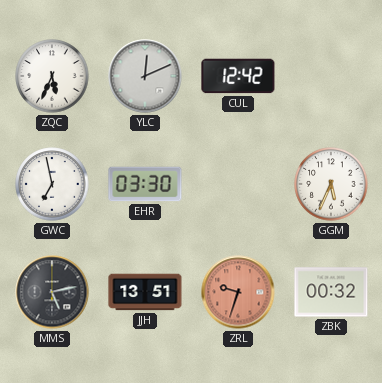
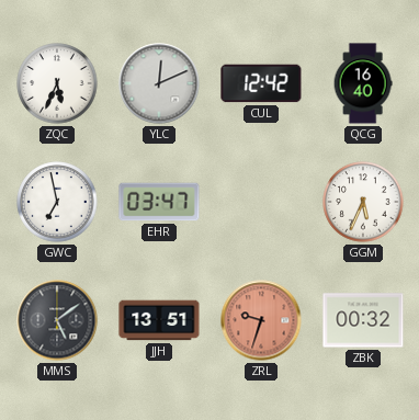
QCG: none -> 16:40
EHR: 03:30 -> 03:47
MMS: 5:13 -> 5:09
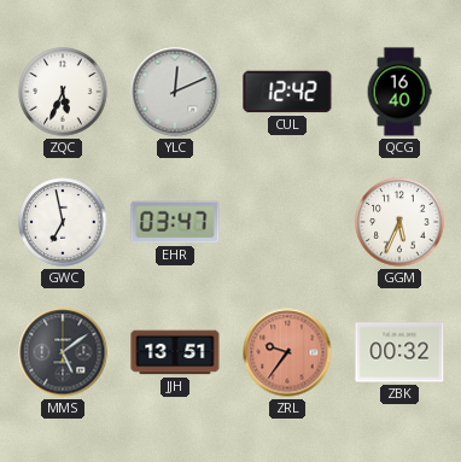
ZRL: 9:33 -> 9:36
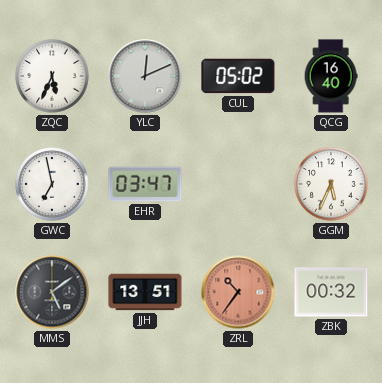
CUL: 12:42 -> 05:02
ZRL: 9:36 -> 10:36
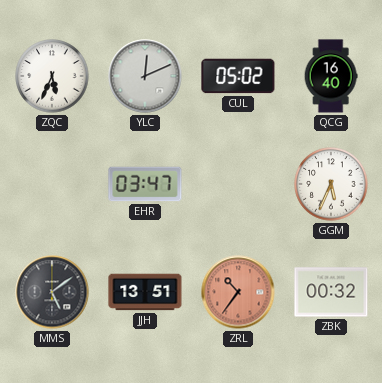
GWC: 6:58 -> none
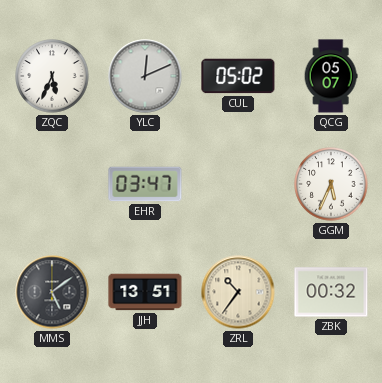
QCG: 16:40 -> 05:07
ZRL dial: salmon -> cream
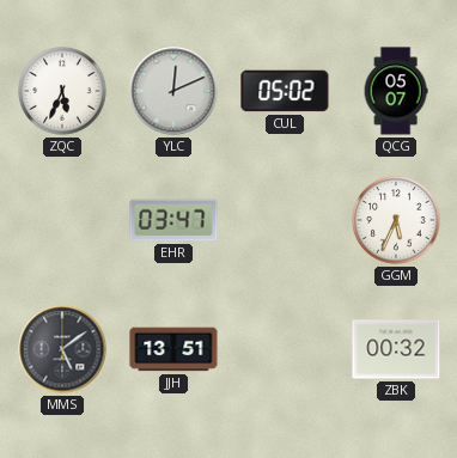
ZRL: 10:36 -> none
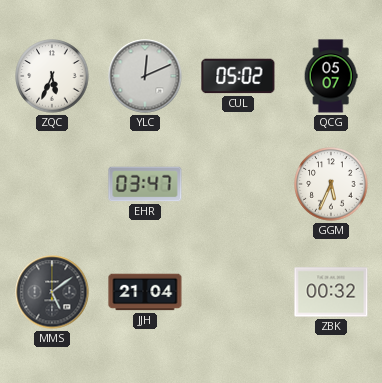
JJH: 13:51 -> 21:04
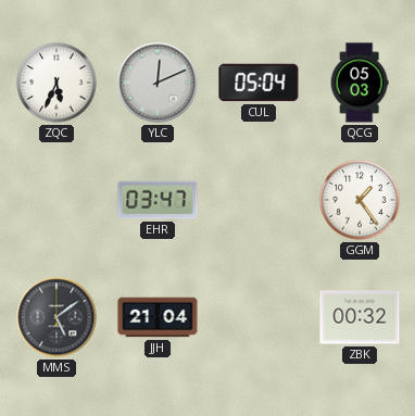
CUL: 05:02 -> 05:04
QCG: 05:07 -> 05:03
GGM: 5:34 -> 1:24
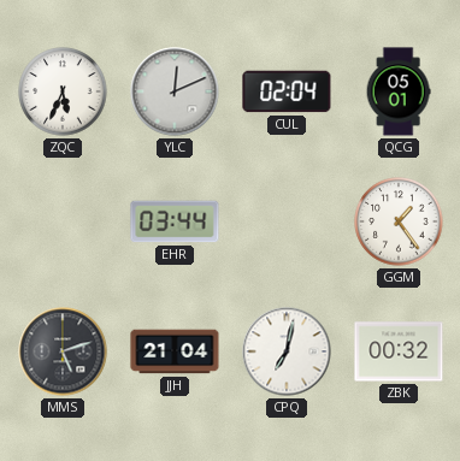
CUL: 05:04 -> 02:04
QCG: 05:03 -> 05:01
EHR: 03:47 -> 03:44
MMS: 5:09 -> 5:12
CPQ: none -> 7:02
